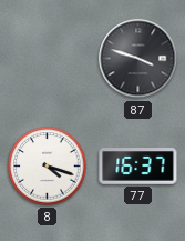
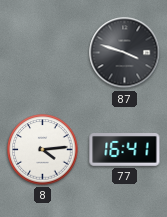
8: 4:18 -> 4:14
77: 16:37 -> 16:41
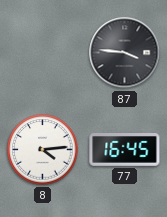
87: 3:48 -> 3:46
77: 16:41 -> 16:45
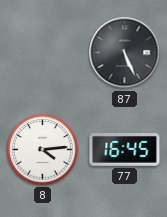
87: 3:46 -> 5:26
